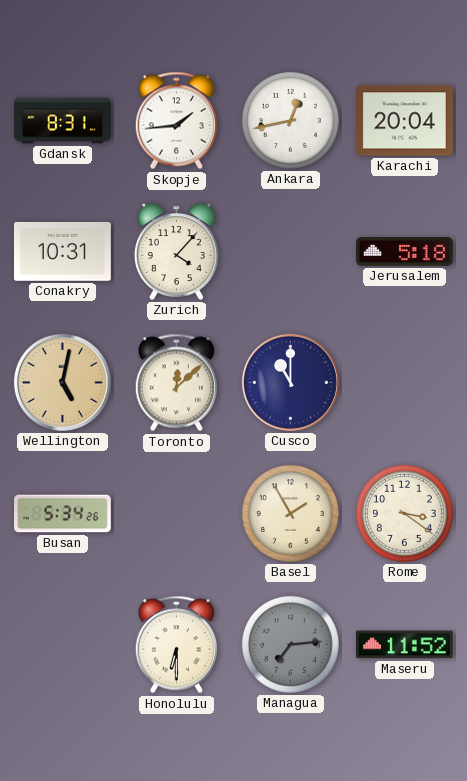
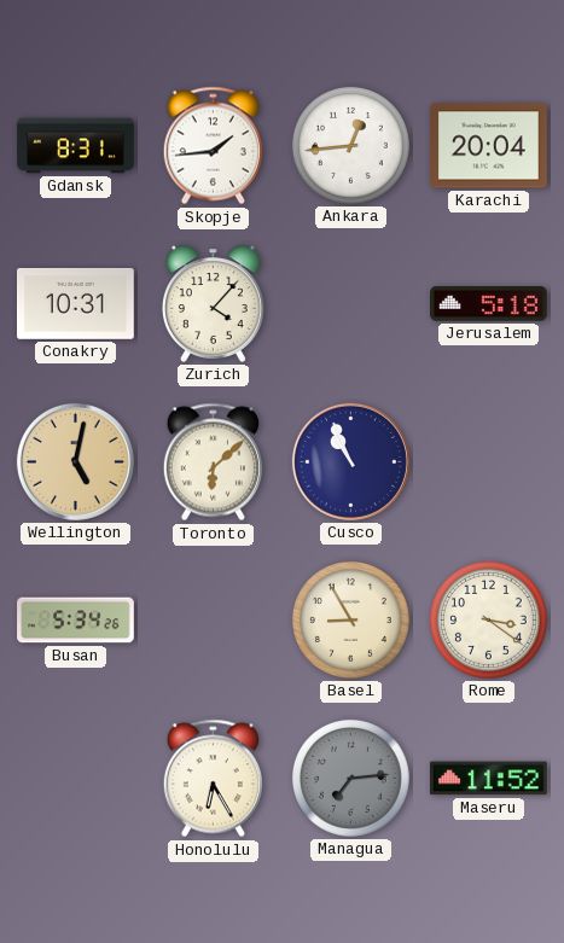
Ankara: 12:43 -> 12:44
Toronto: 12:08 -> 6:08
Cusco: 11:00 -> 10:56
Basel: 1:55 -> 8:55
Honolulu: 6:30 -> 6:25
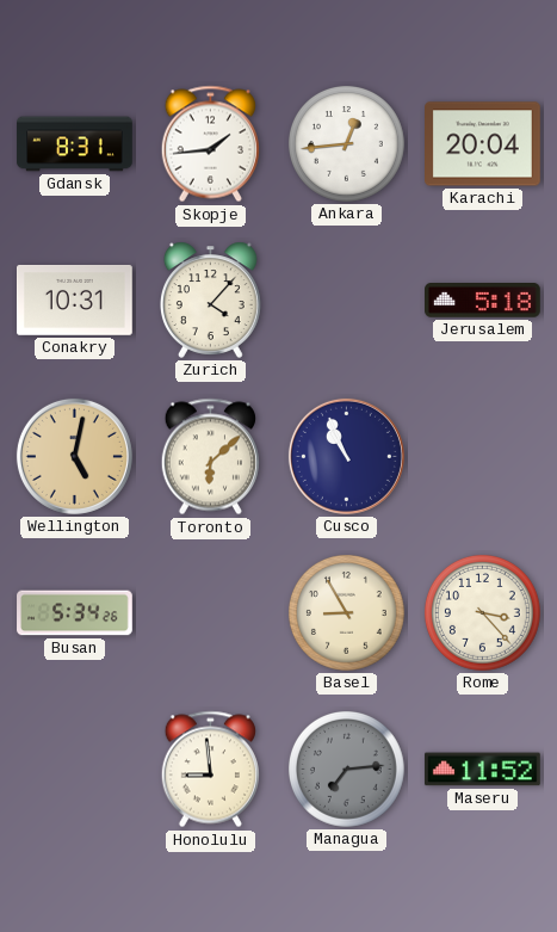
Rome: 3:21 -> 3:23
Honolulu: 6:25 -> 8:59
